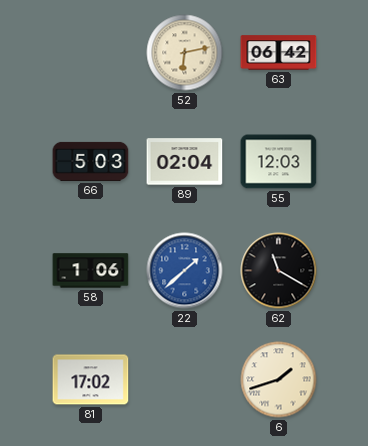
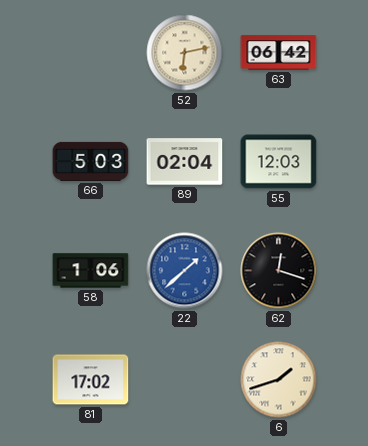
62: 11:20 -> 12:18
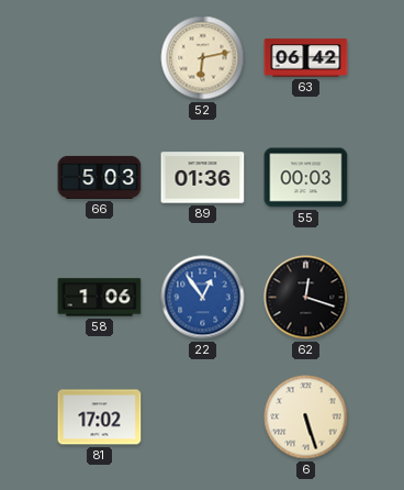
89: 02:04 -> 01:36
55: 12:03 -> 00:03
22: 1:38 -> 12:54
6: 1:42 -> 5:27
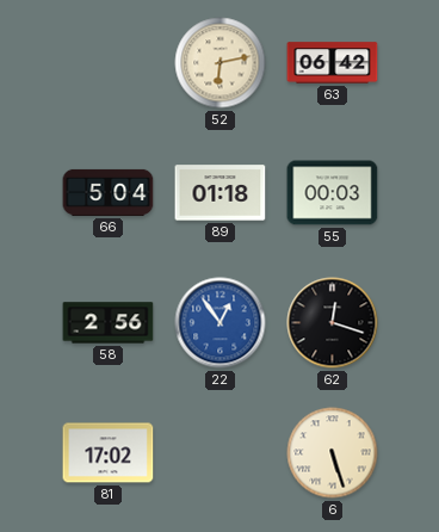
66: 5:03 -> 5:04
89: 01:36 -> 01:18
58: 1:06 -> 2:56
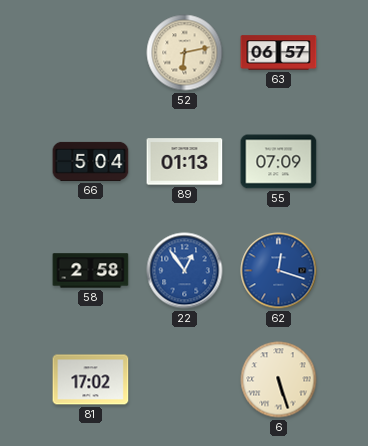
63: 06:42 -> 06:57
89: 01:18 -> 01:13
55: 00:03 -> 07:09
58: 2:56 -> 2:58
62 dial: black -> blue
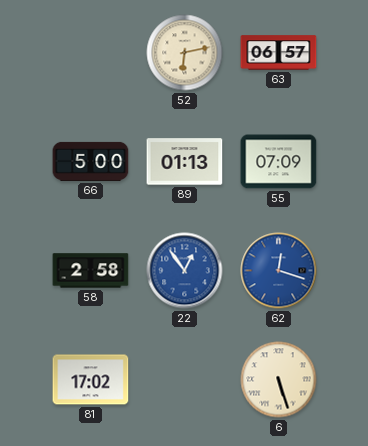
66: 5:04 -> 5:00
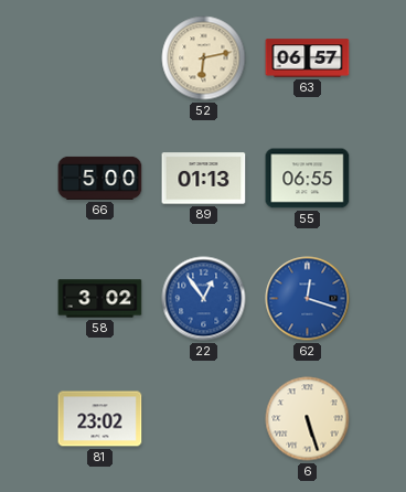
55: 07:09 -> 06:55
58: 2:58 -> 3:02
81: 17:02 -> 23:02
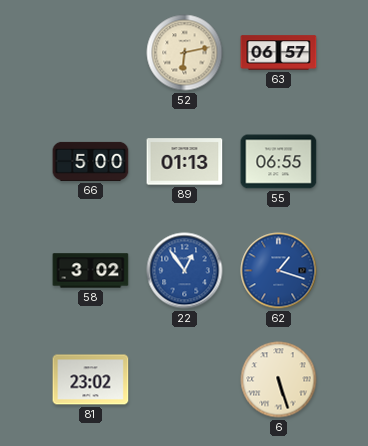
62: 12:18 -> 1:18
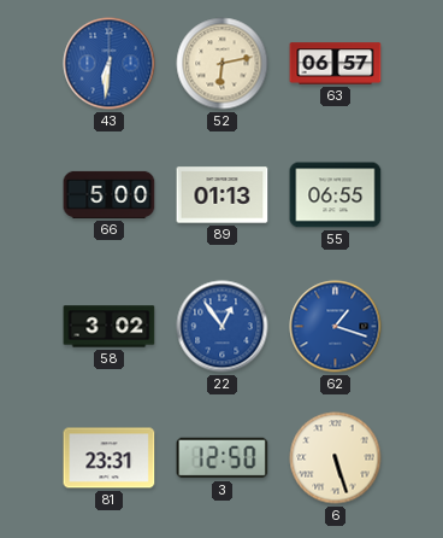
43: none -> 6:31
81: 23:02 -> 23:31
3: none -> 12:50
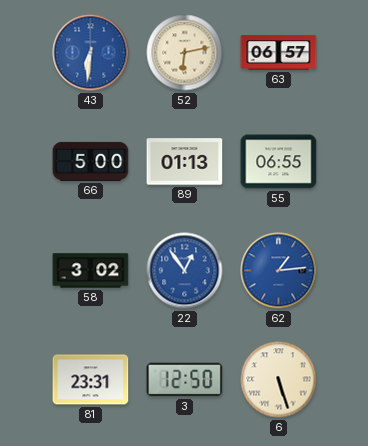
62: 1:18 -> 1:14
